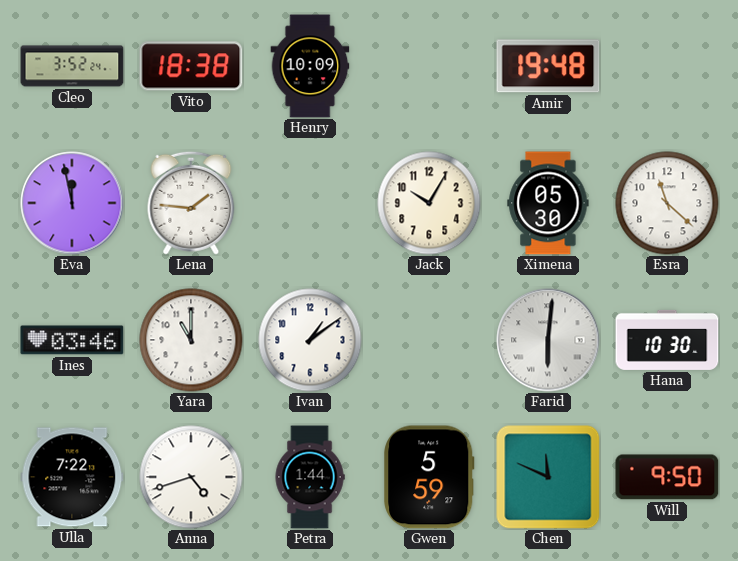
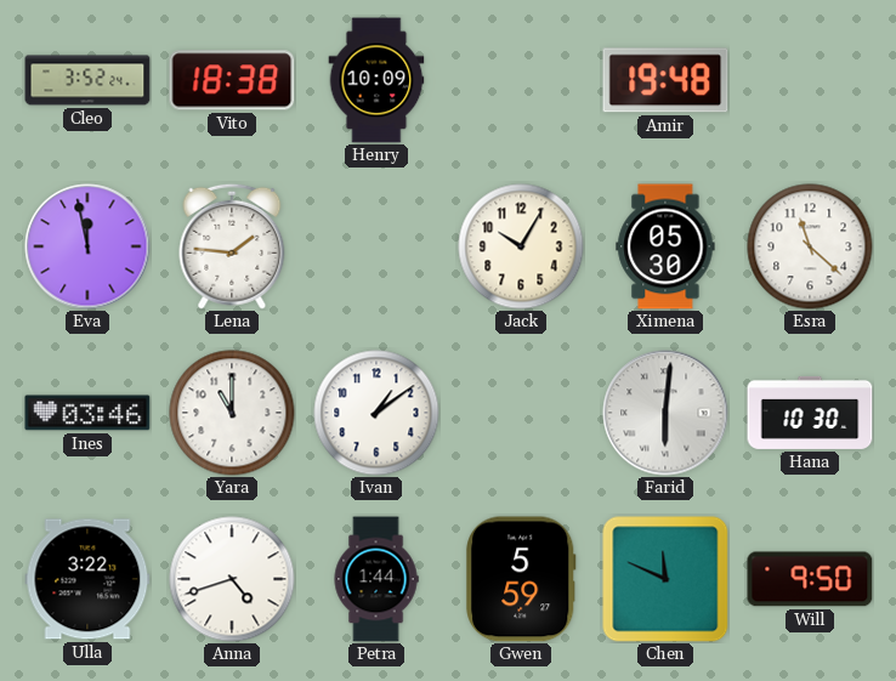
Ulla: 7:22 -> 3:22
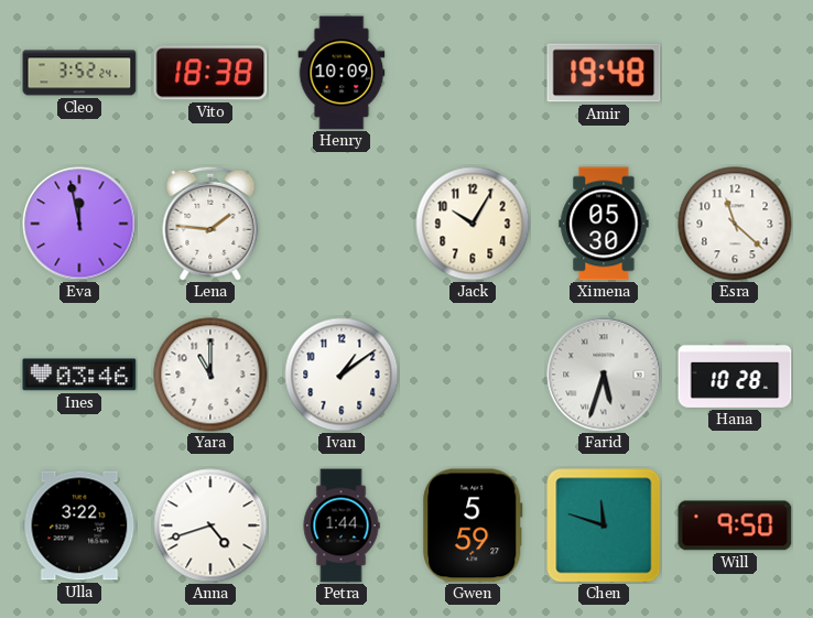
Farid: 6:01 -> 5:33
Hana: 10:30 -> 10:28
Chen: 11:49 -> 11:48
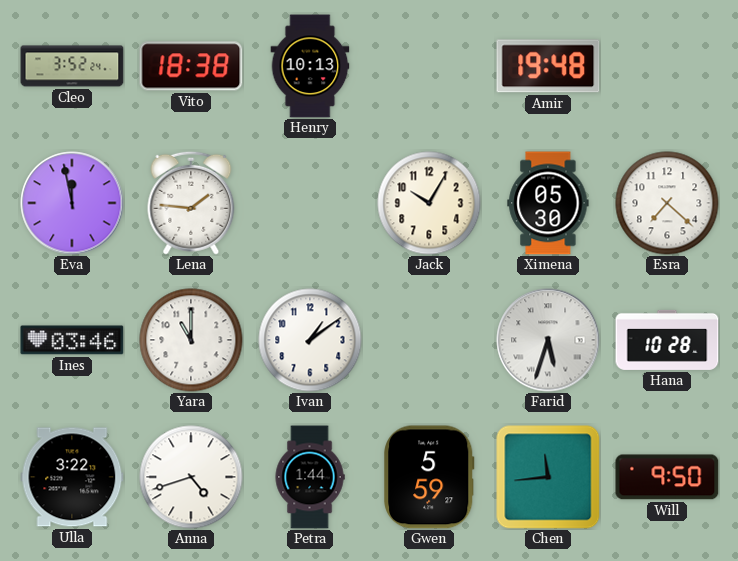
Henry: 10:09 -> 10:13
Esra: 11:22 -> 7:22
Chen: 11:48 -> 11:44
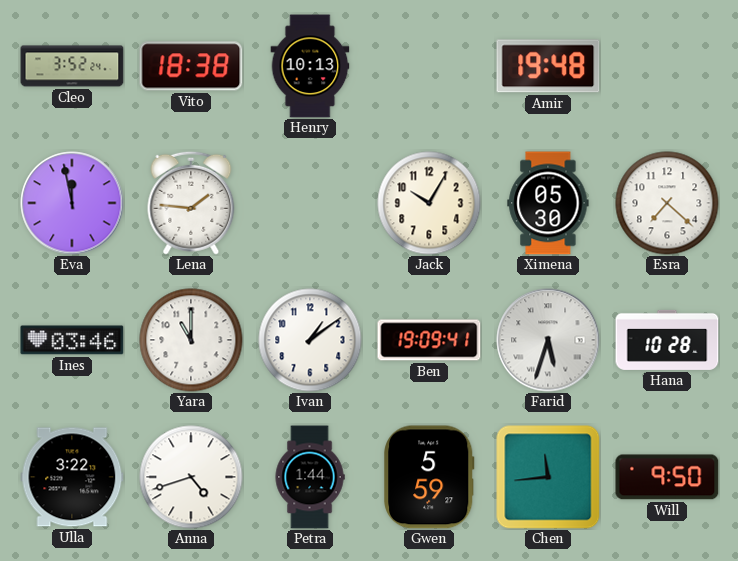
Ben: none -> 19:09
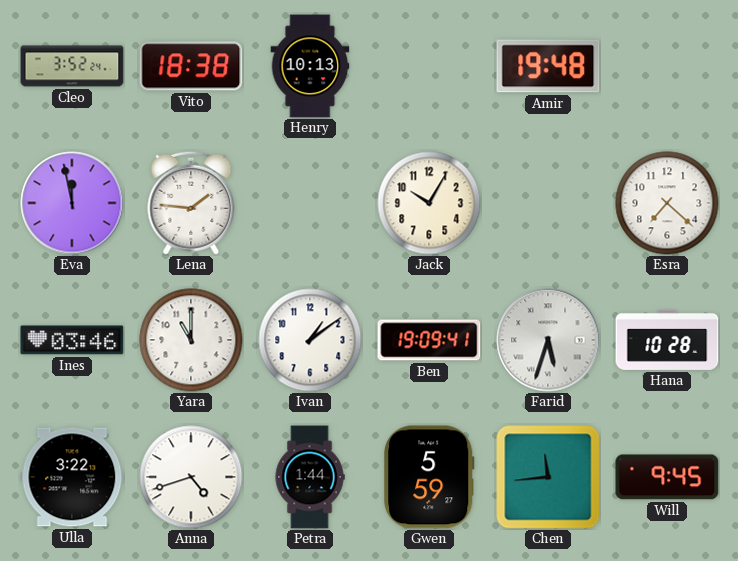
Ximena: 05:30 -> none
Will: 9:50 -> 9:45
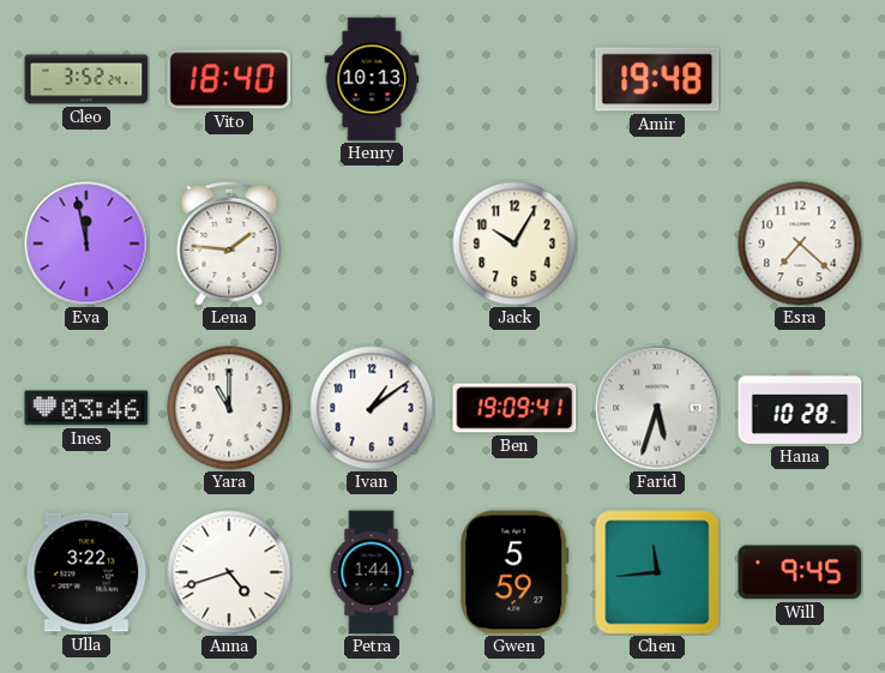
Vito: 18:38 -> 18:40
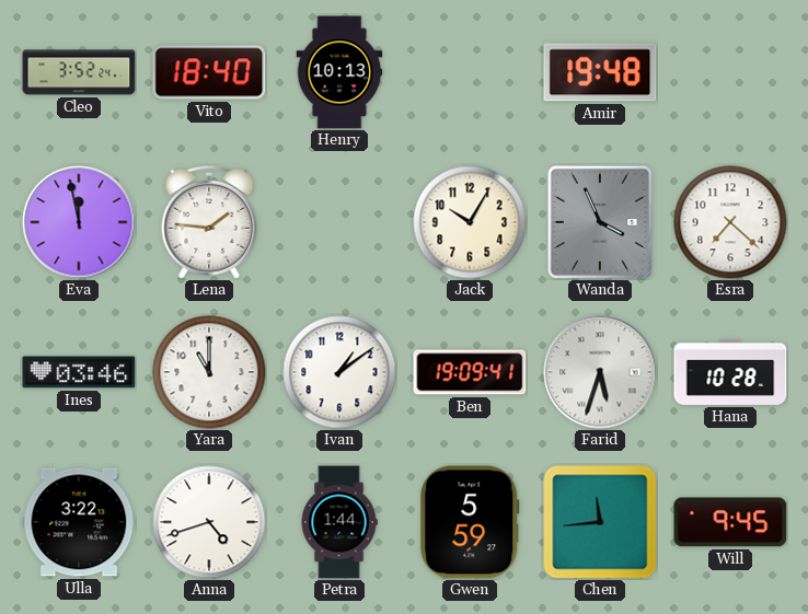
Wanda: none -> 3:56
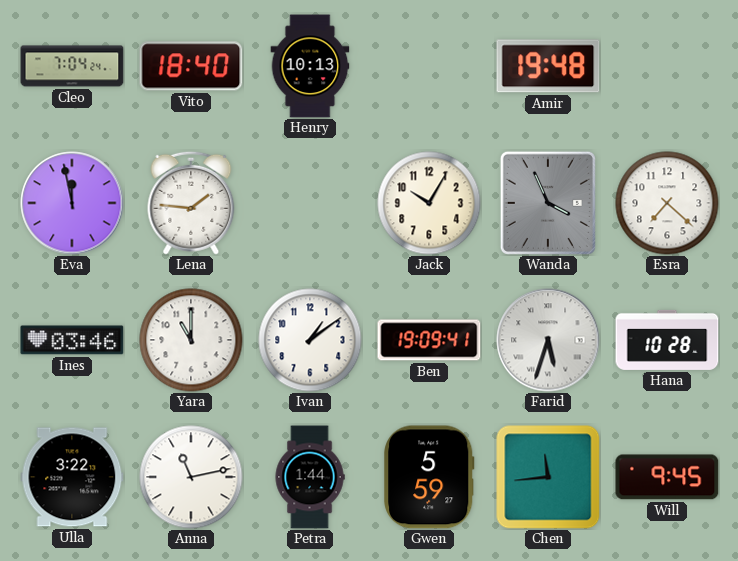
Cleo: 3:52 -> 7:04
Anna: 4:42 -> 11:13
